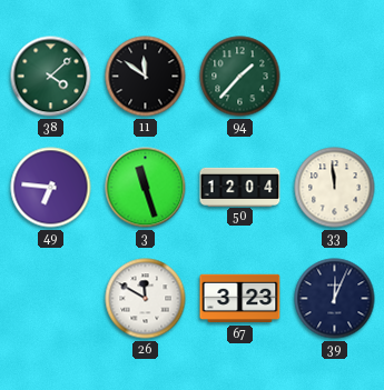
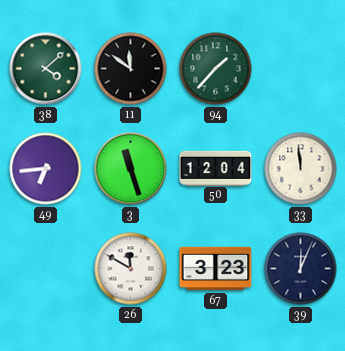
49: 6:46 -> 6:44
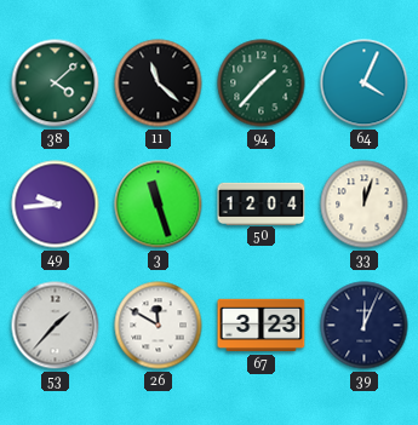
11: 11:51 -> 11:22
64: none -> 4:04
49: 6:44 -> 9:44
33: 11:59 -> 12:03
53: none -> 1:37
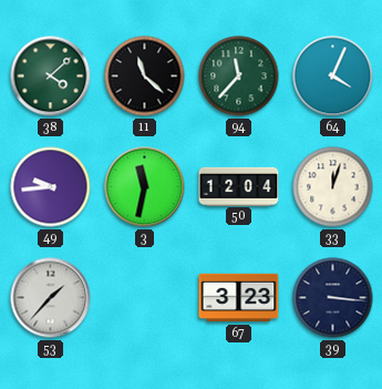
94: 1:37 -> 11:37
3: 11:27 -> 11:32
26: 11:50 -> none
39: 12:04 -> 3:16
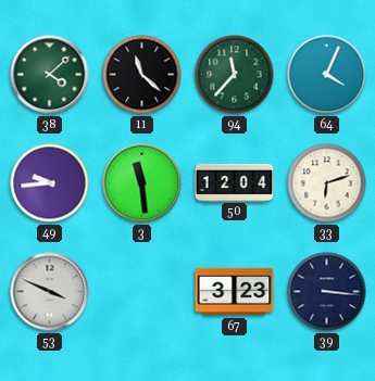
3: 11:32 -> 11:29
33: 12:03 -> 6:12
53: 1:37 -> 3:49
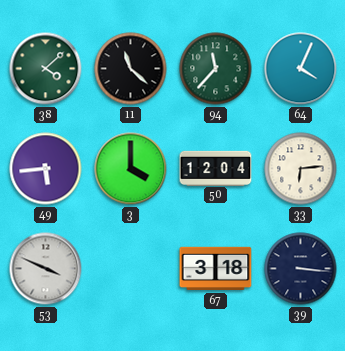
49: 9:44 -> 5:44
3: 11:29 -> 4:00
33: 6:12 -> 6:14
67: 3:23 -> 3:18
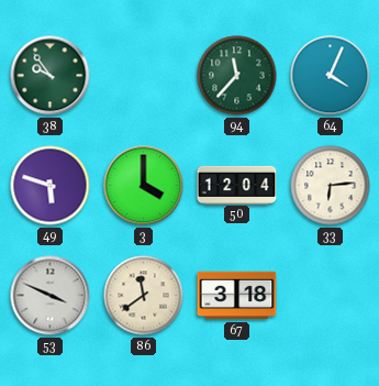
38: 4:08 -> 9:54
11: 11:22 -> none
49: 5:44 -> 5:48
86: none -> 11:39
39: 3:16 -> none
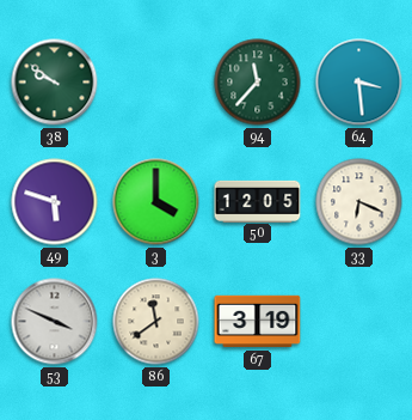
38: 9:54 -> 9:51
64: 4:04 -> 3:29
50: 12:04 -> 12:05
33: 6:14 -> 6:19
67: 3:18 -> 3:19
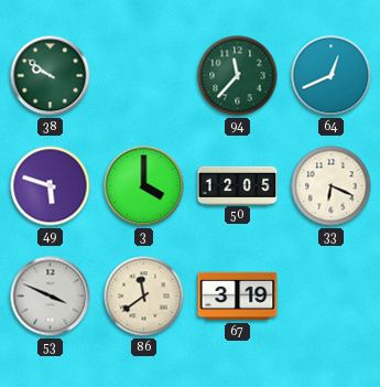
64: 3:29 -> 12:41
